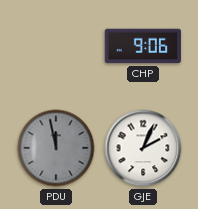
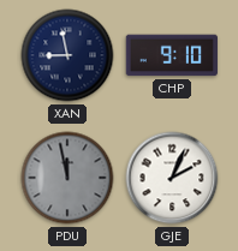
XAN: none -> 8:58
CHP: 9:06 -> 9:10
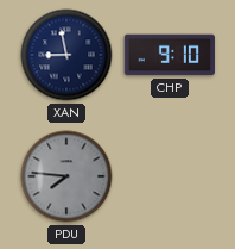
PDU: 11:58 -> 7:46
GJE: 2:04 -> none
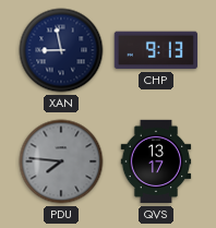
CHP: 9:10 -> 9:13
QVS: none -> 13:17
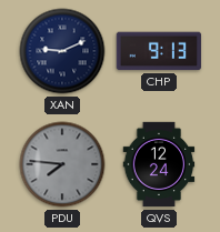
XAN: 8:58 -> 9:11
QVS: 13:17 -> 12:24
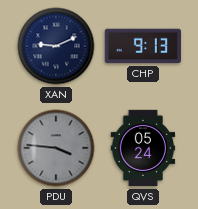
PDU: 7:46 -> 3:46
QVS: 12:24 -> 05:24
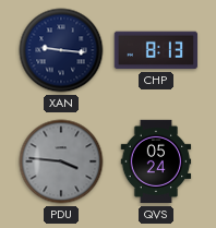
XAN: 9:11 -> 9:16
CHP: 9:13 -> 8:13
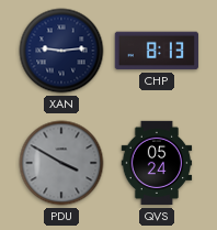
XAN: 9:16 -> 9:14
PDU: 3:46 -> 3:50
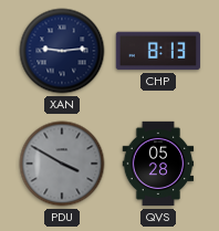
QVS: 05:24 -> 05:28
